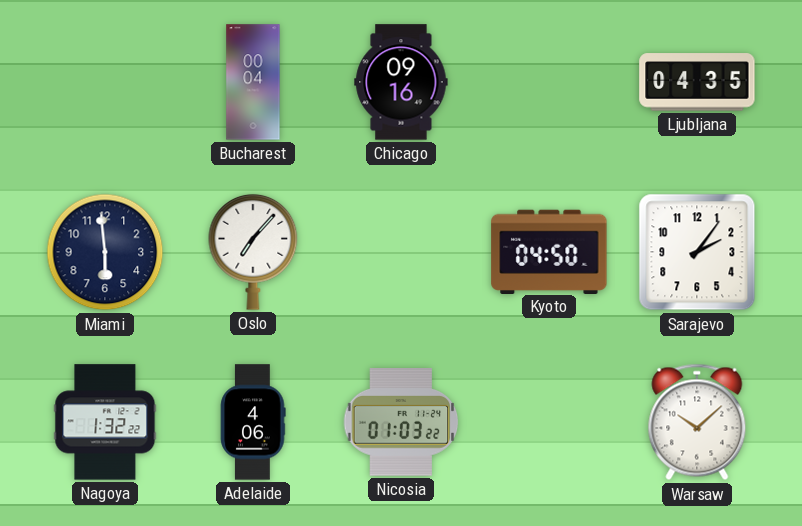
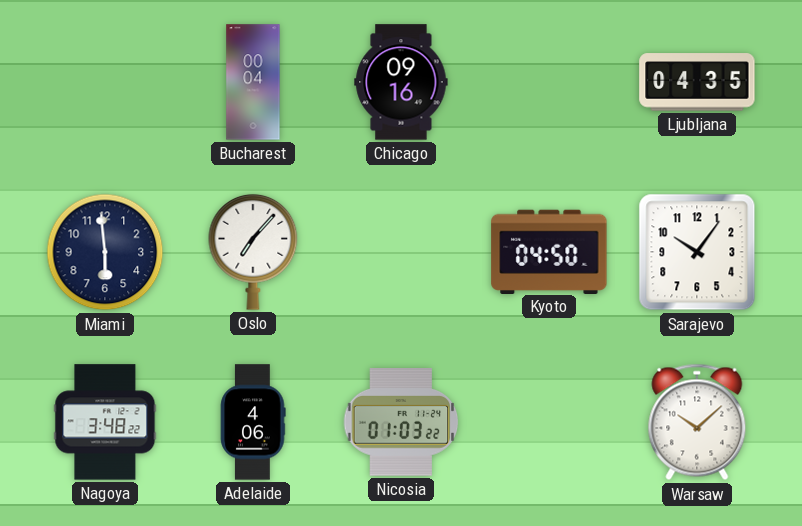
Sarajevo: 2:06 -> 10:06
Nagoya: 1:32 -> 3:48
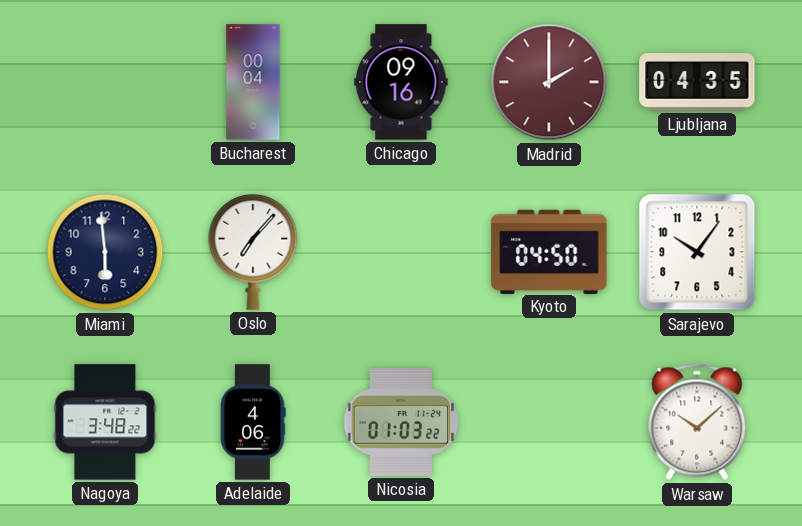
Madrid: none -> 2:00
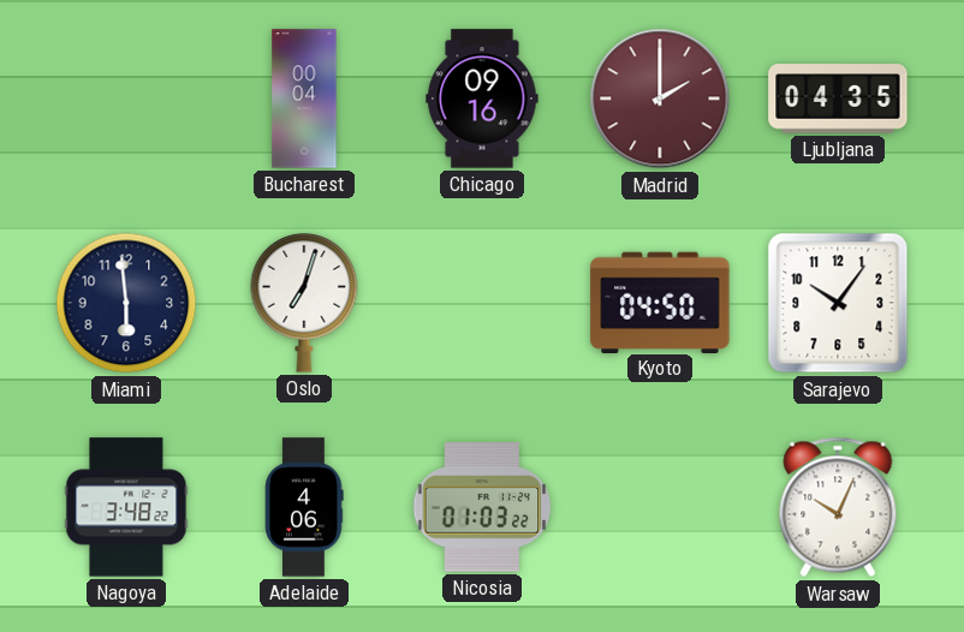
Oslo: 7:07 -> 7:03
Warsaw: 10:08 -> 10:04
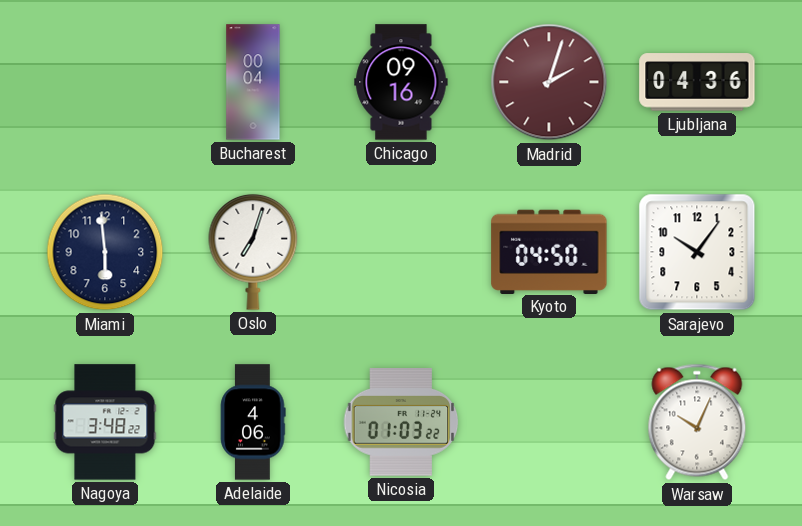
Madrid: 2:00 -> 2:03
Ljubljana: 04:35 -> 04:36
